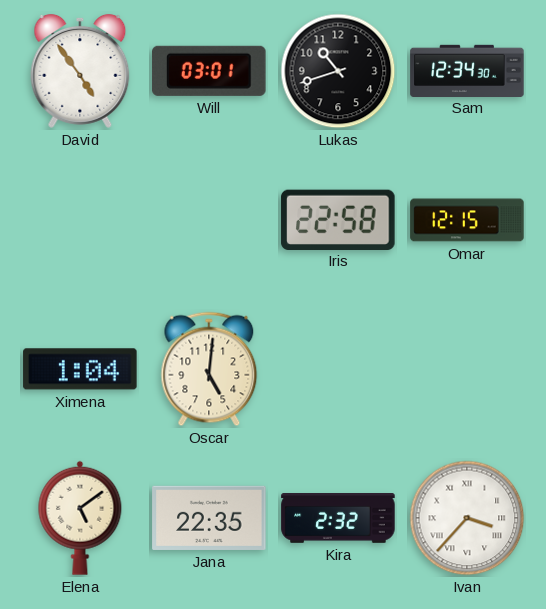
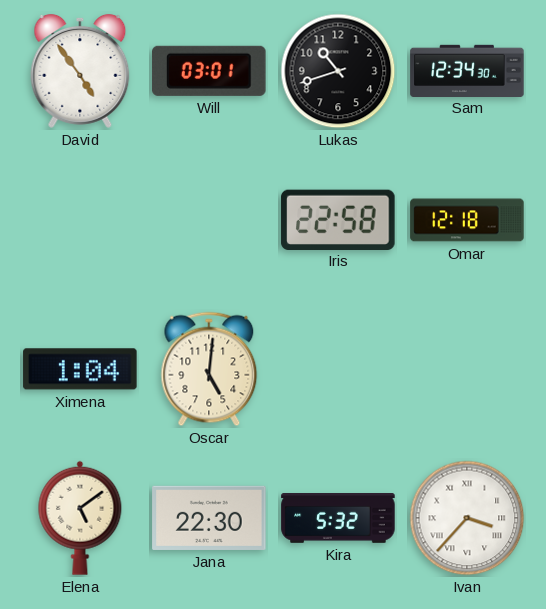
Omar: 12:15 -> 12:18
Jana: 22:35 -> 22:30
Kira: 2:32 -> 5:32
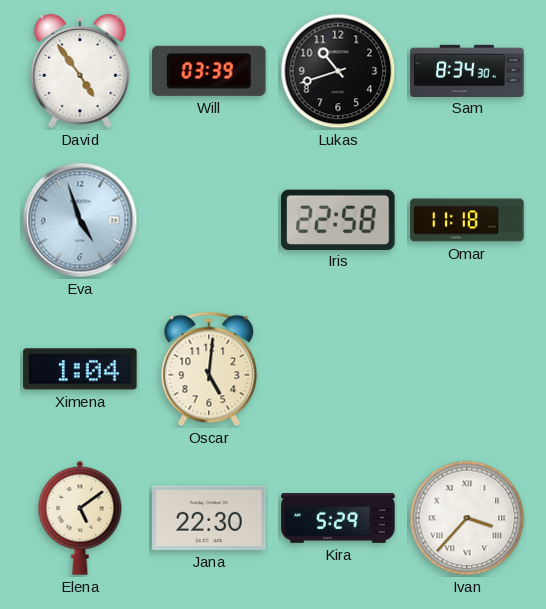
Will: 03:01 -> 03:39
Sam: 12:34 -> 8:34
Eva: none -> 4:57
Omar: 12:18 -> 11:18
Kira: 5:32 -> 5:29
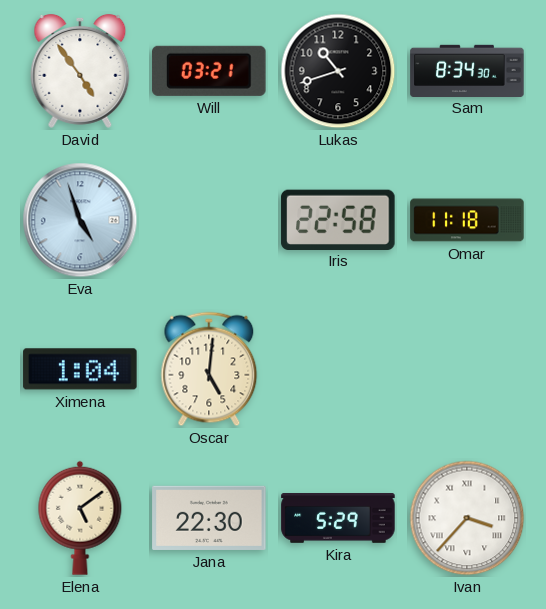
Will: 03:39 -> 03:21
